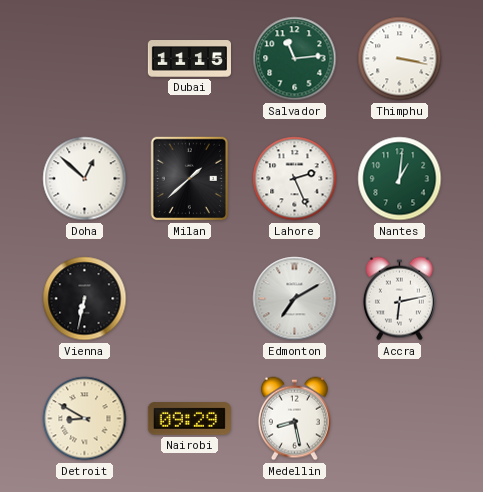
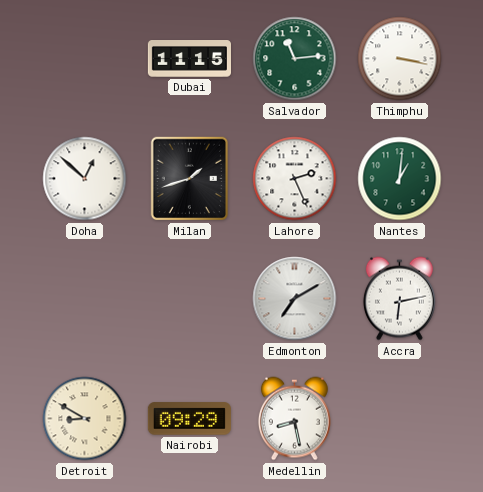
Milan: 1:38 -> 1:42
Vienna: 6:32 -> none
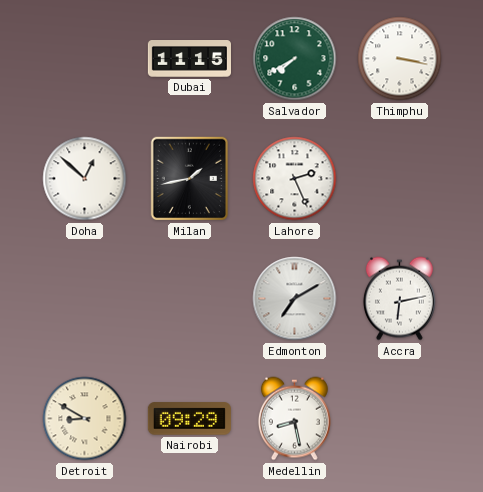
Salvador: 11:14 -> 7:40
Milan: 1:42 -> 1:43
Nantes: 1:01 -> none
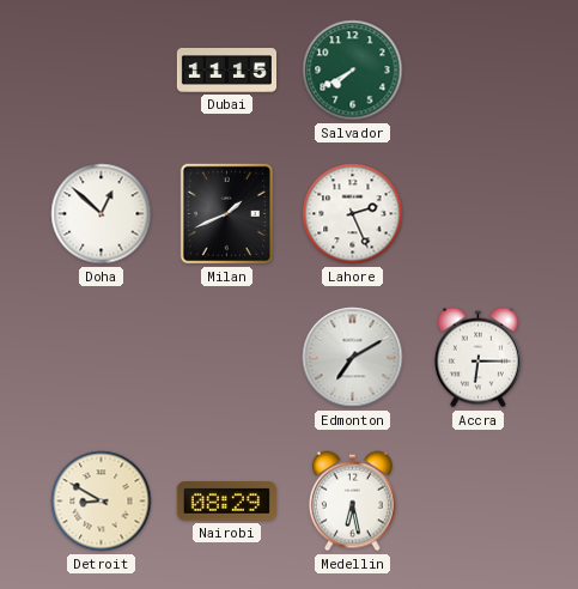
Thimphu: 3:17 -> none
Milan: 1:43 -> 1:41
Accra: 6:13 -> 6:15
Nairobi: 09:29 -> 08:29
Medellin: 8:28 -> 6:28
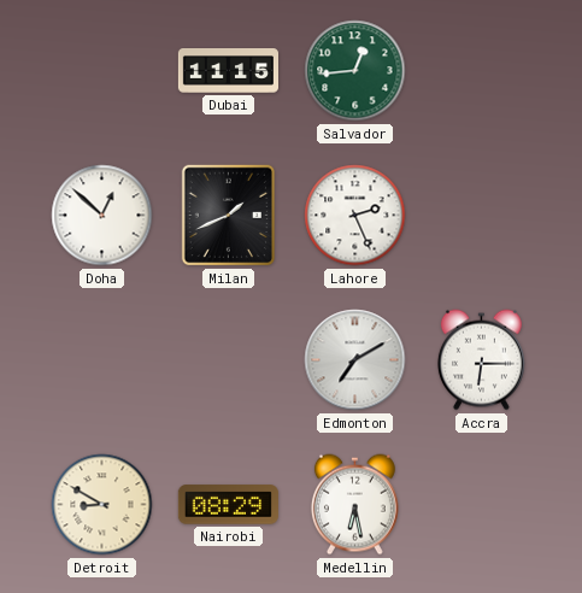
Salvador: 7:40 -> 12:44
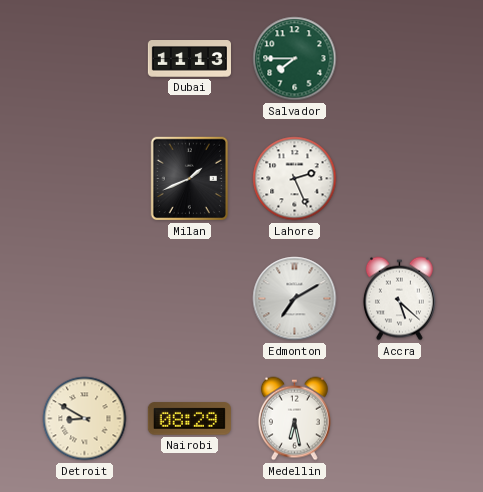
Dubai: 11:15 -> 11:13
Salvador: 12:44 -> 7:45
Doha: 12:52 -> none
Accra: 6:15 -> 5:22
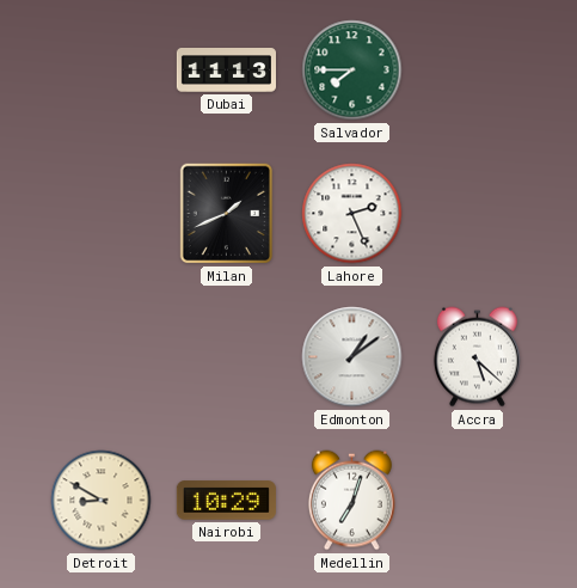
Edmonton: 7:10 -> 1:09
Nairobi: 08:29 -> 10:29
Medellin: 6:28 -> 7:03
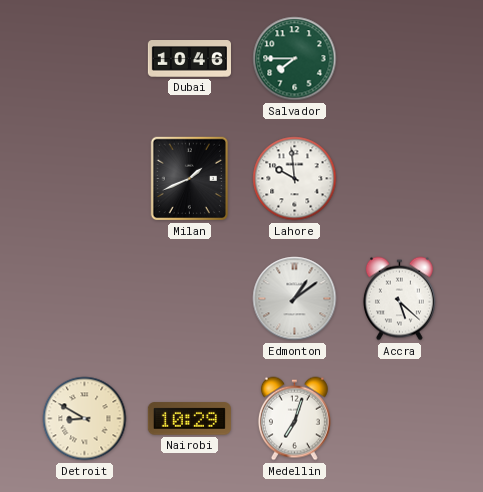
Dubai: 11:13 -> 10:46
Lahore: 2:26 -> 9:59
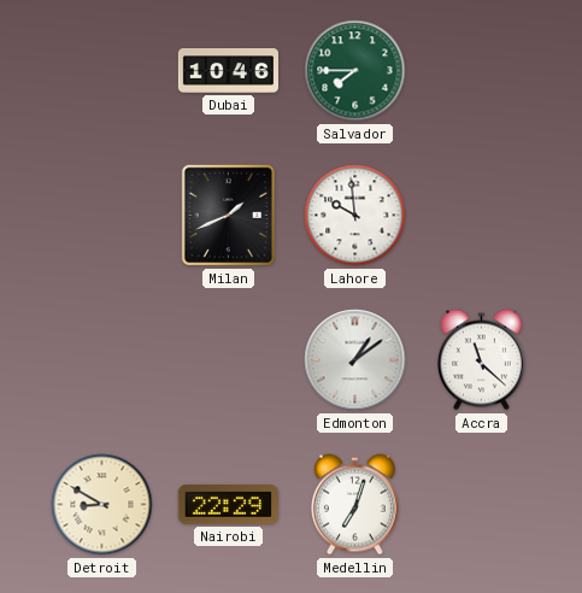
Accra: 5:22 -> 11:22
Nairobi: 10:29 -> 22:29
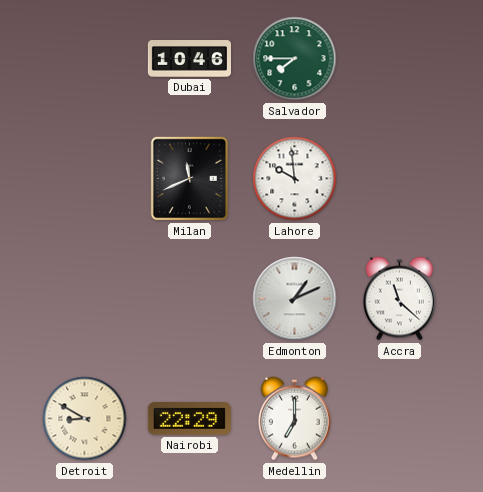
Milan: 1:41 -> 11:41
Edmonton: 1:09 -> 1:11
Medellin: 7:03 -> 7:00
